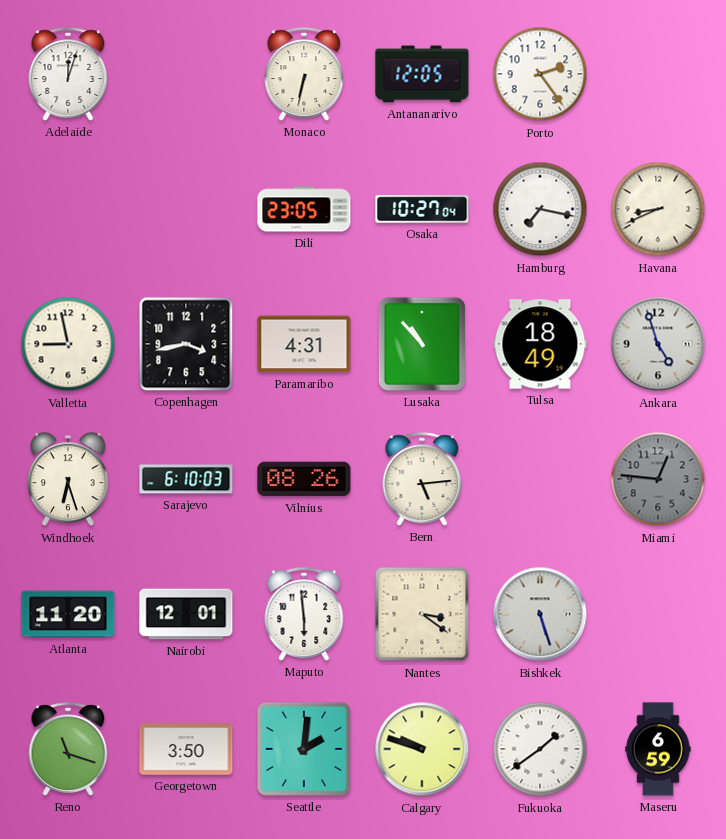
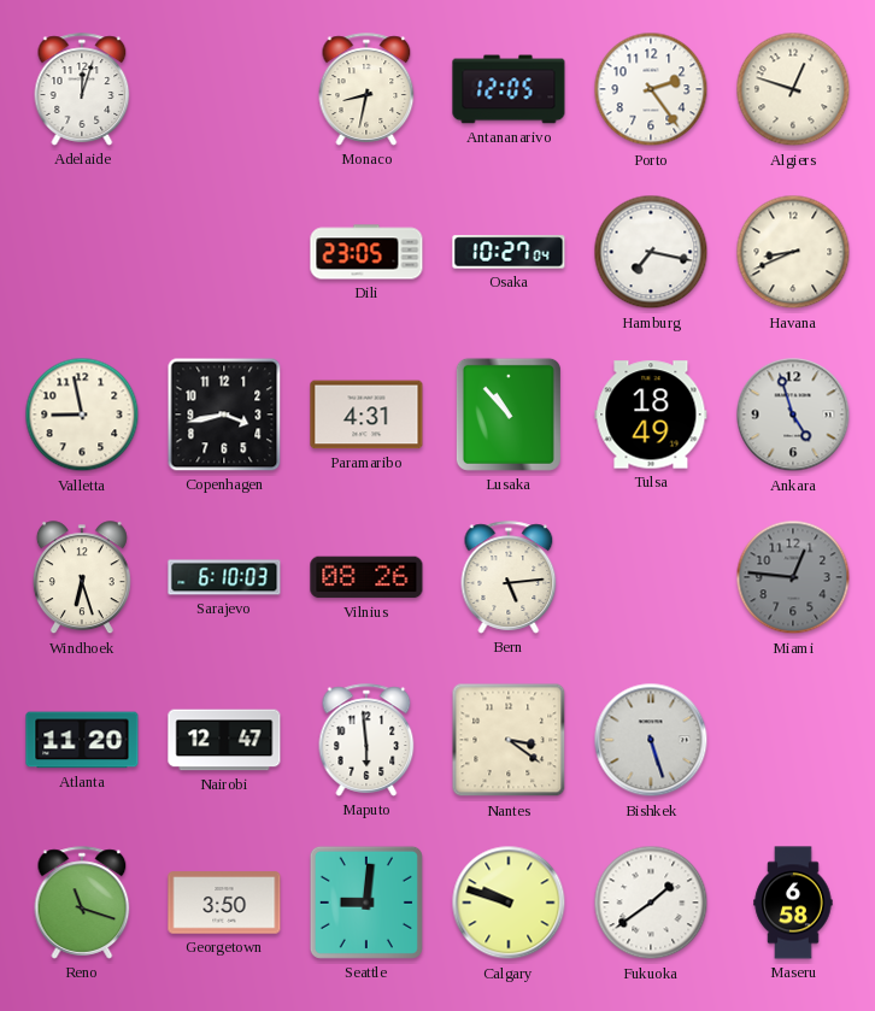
Monaco: 6:32 -> 8:32
Algiers: none -> 12:48
Nairobi: 12:01 -> 12:47
Seattle: 2:01 -> 9:01
Maseru: 6:59 -> 6:58
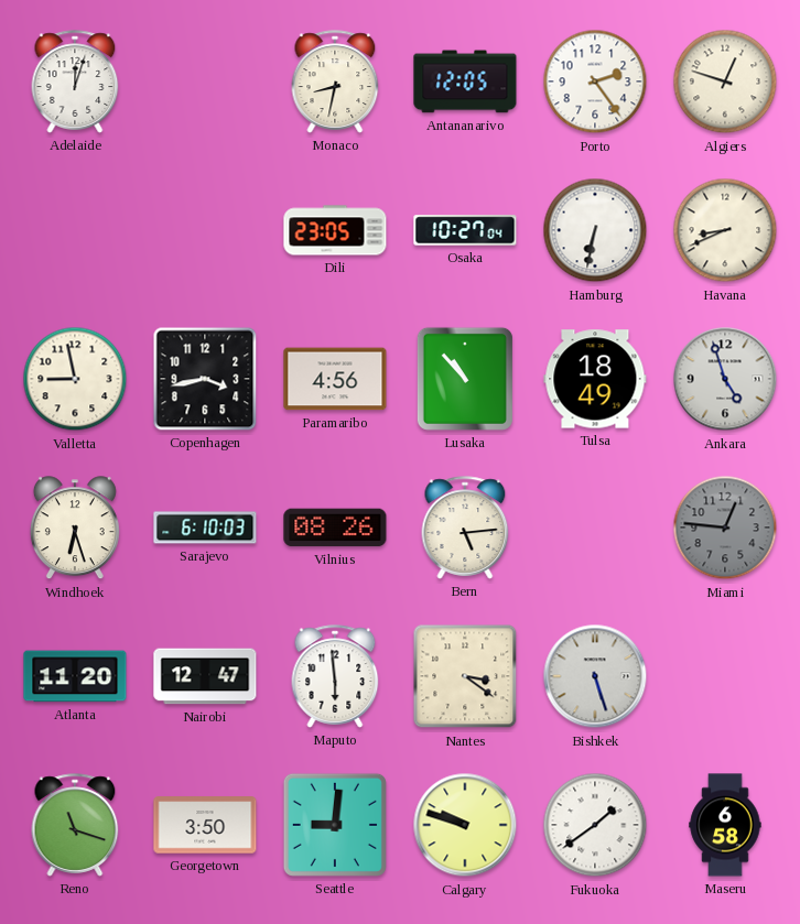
Hamburg: 7:17 -> 6:32
Paramaribo: 4:31 -> 4:56
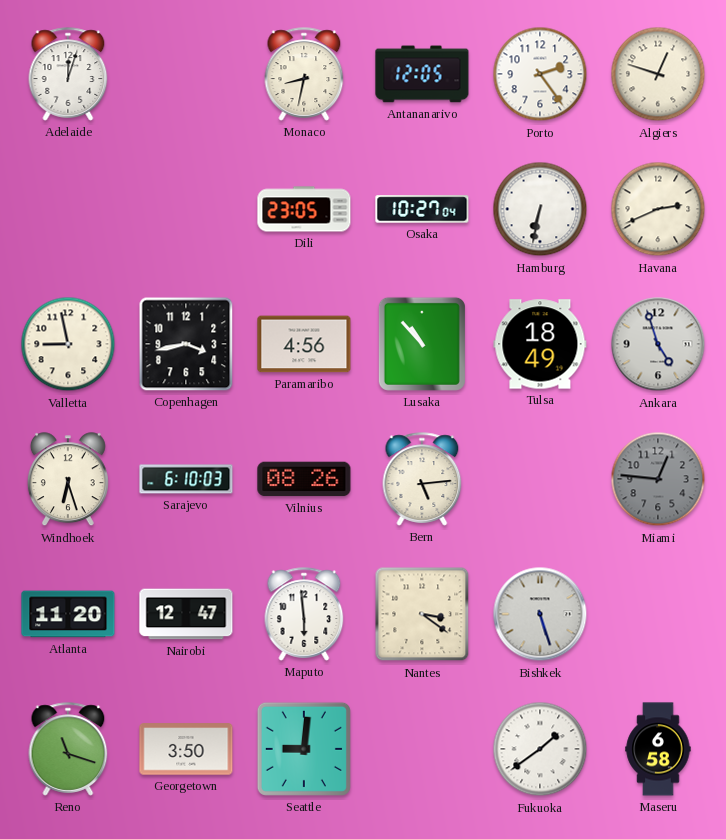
Havana: 8:41 -> 2:41
Calgary: 9:48 -> none
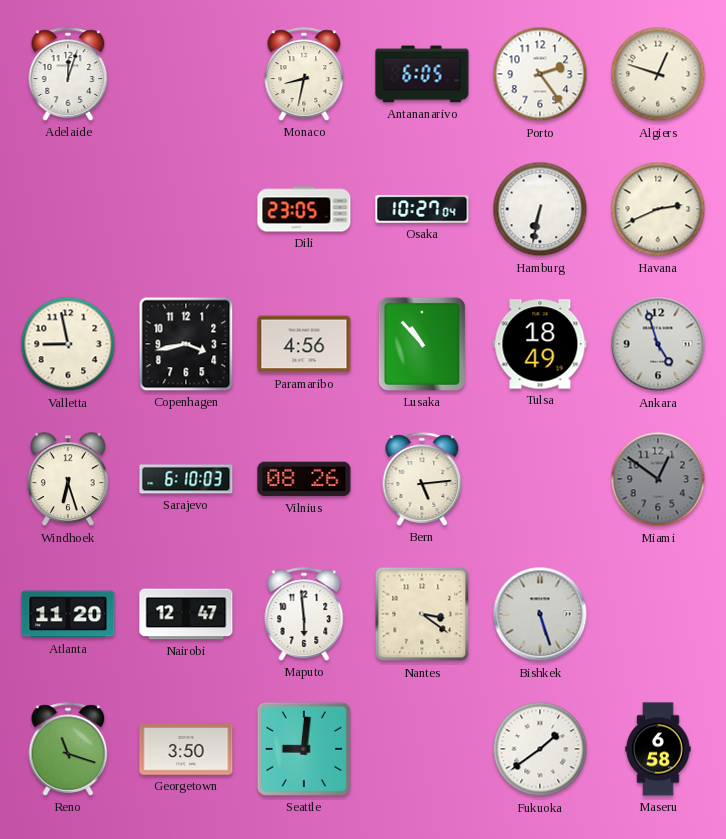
Antananarivo: 12:05 -> 6:05
Miami: 12:46 -> 12:51
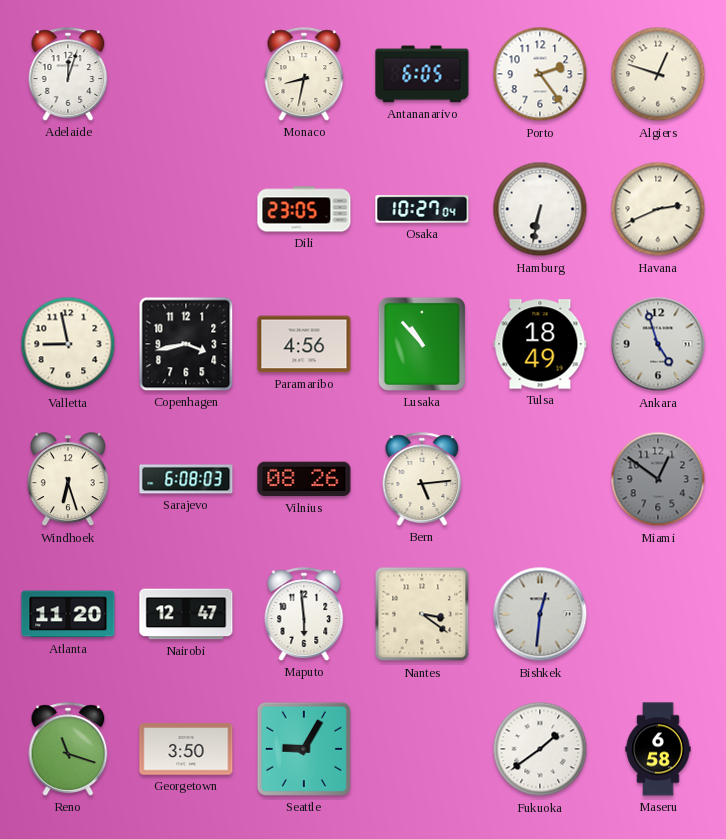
Sarajevo: 6:10 -> 6:08
Bishkek: 5:27 -> 12:31
Seattle: 9:01 -> 9:05
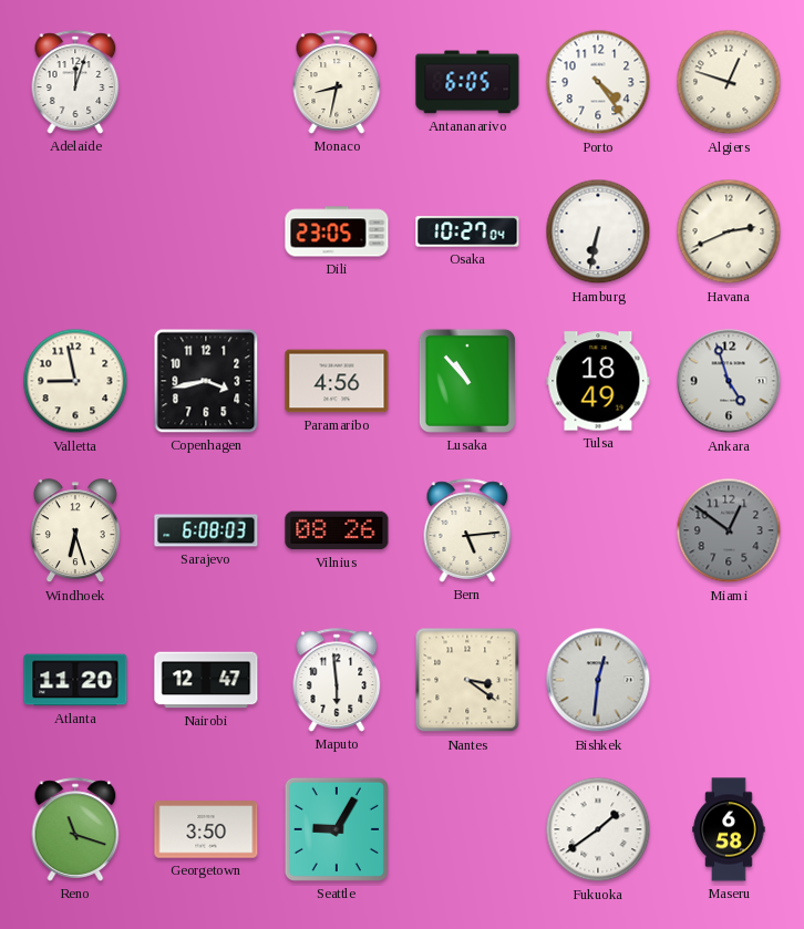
Porto: 2:24 -> 4:24
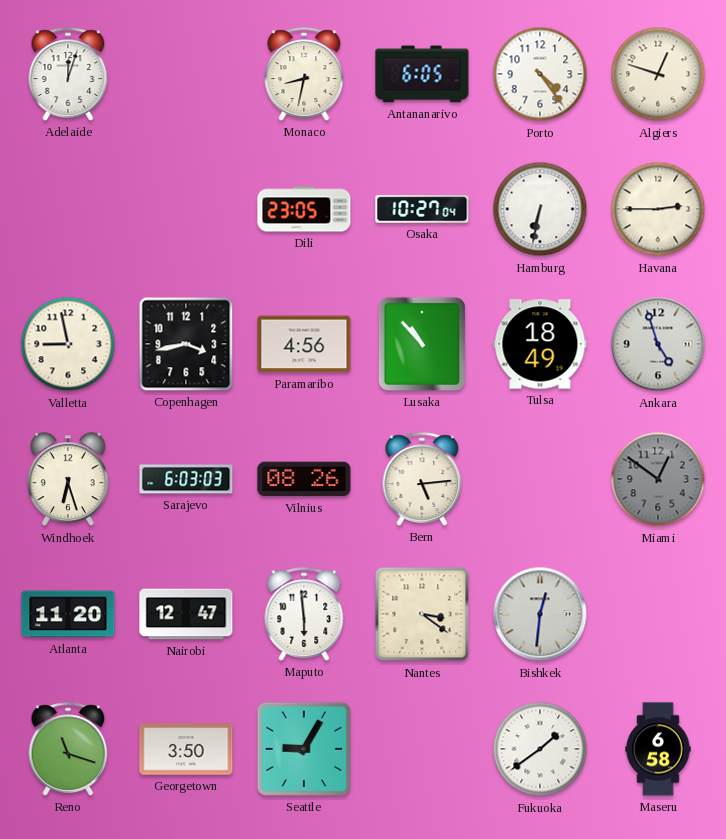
Havana: 2:41 -> 2:45
Sarajevo: 6:08 -> 6:03
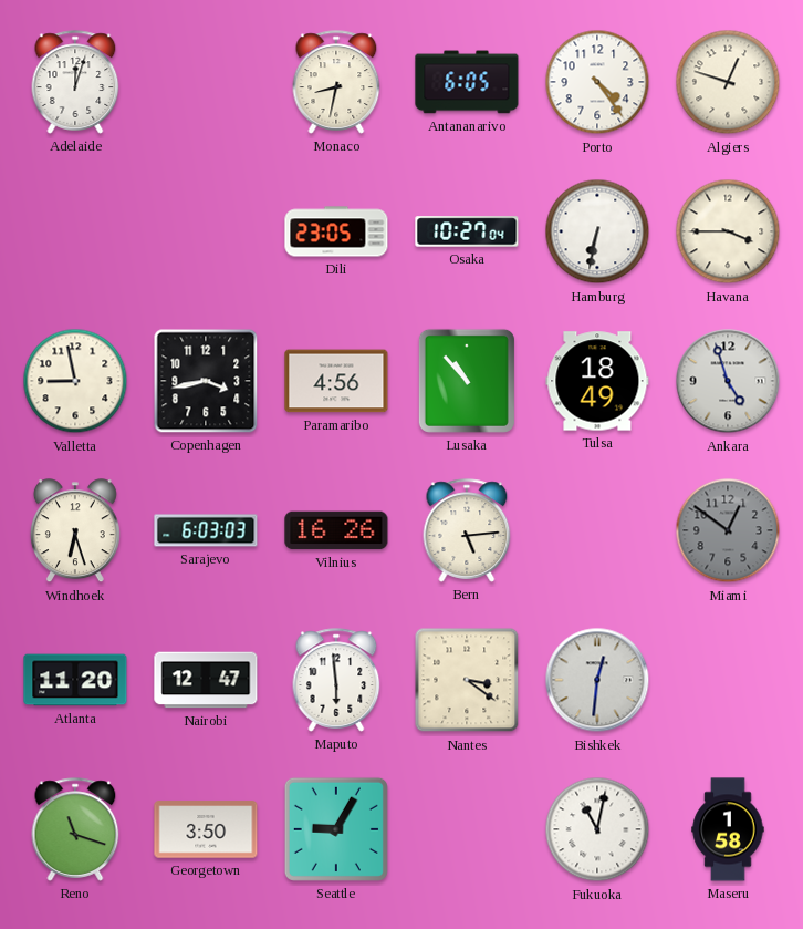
Havana: 2:45 -> 3:45
Vilnius: 08:26 -> 16:26
Fukuoka: 1:39 -> 11:02
Maseru: 6:58 -> 1:58
